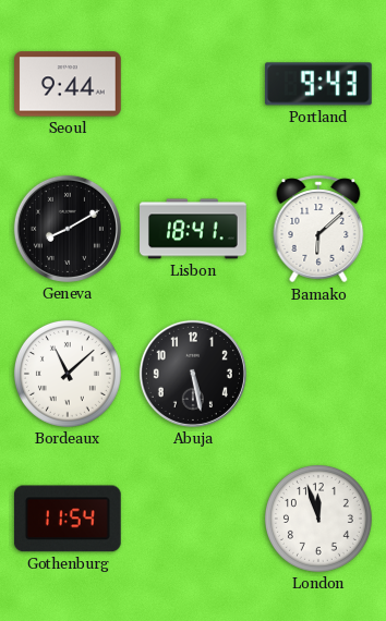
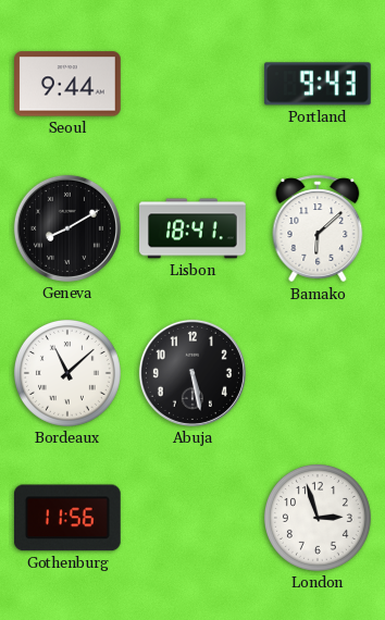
Gothenburg: 11:54 -> 11:56
London: 11:57 -> 2:57
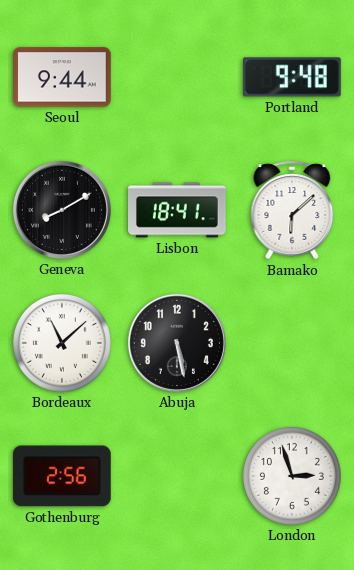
Portland: 9:43 -> 9:48
Gothenburg: 11:56 -> 2:56
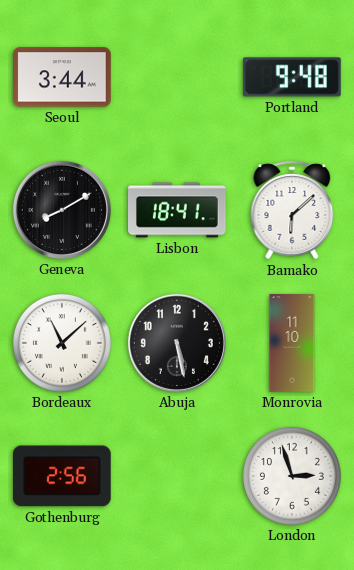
Seoul: 9:44 -> 3:44
Monrovia: none -> 11:10
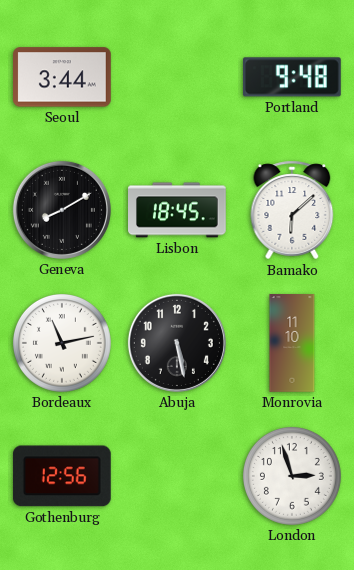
Lisbon: 18:41 -> 18:45
Bordeaux: 11:08 -> 11:13
Gothenburg: 2:56 -> 12:56
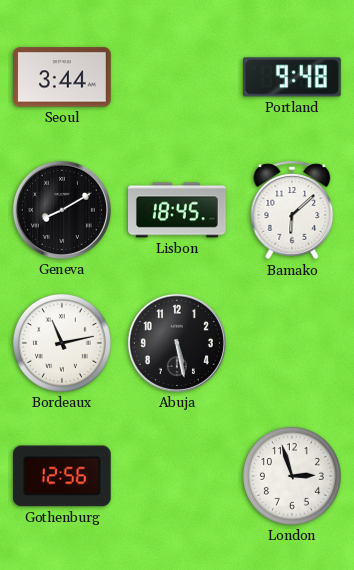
Monrovia: 11:10 -> none
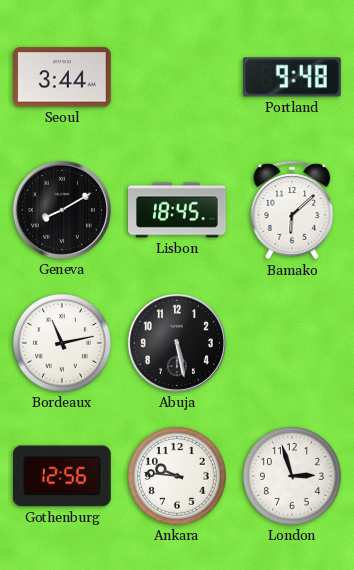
Ankara: none -> 9:46
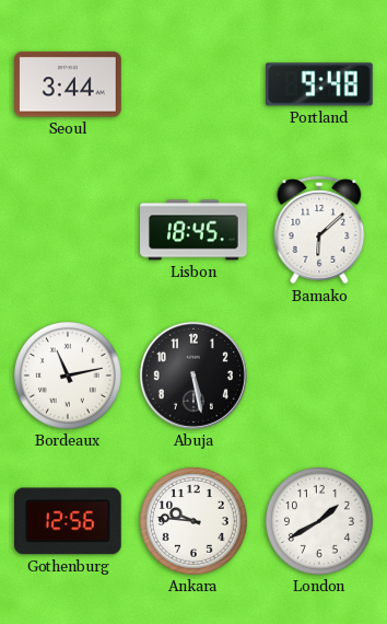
Geneva: 8:10 -> none
London: 2:57 -> 1:40
